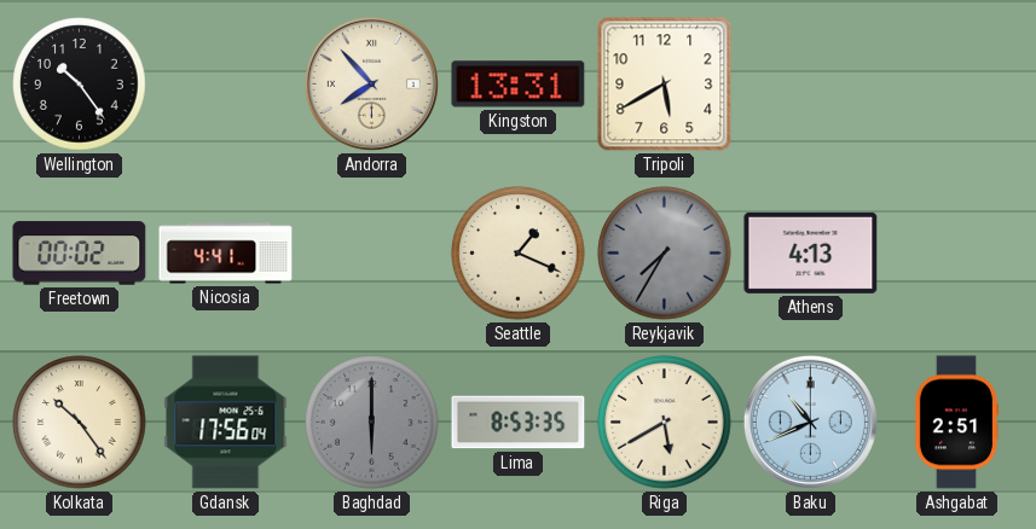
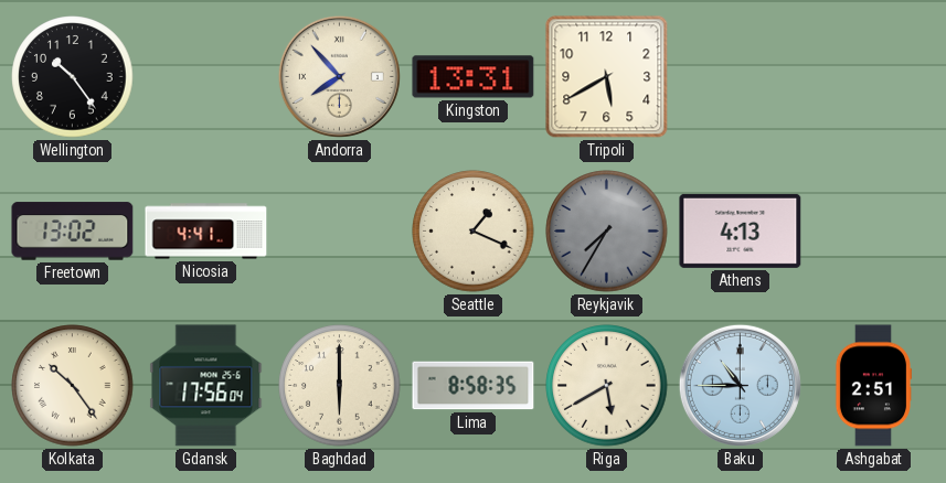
Freetown: 00:02 -> 13:02
Baghdad dial: grey -> cream
Lima: 8:53 -> 8:58
Baku: 10:41 -> 10:45
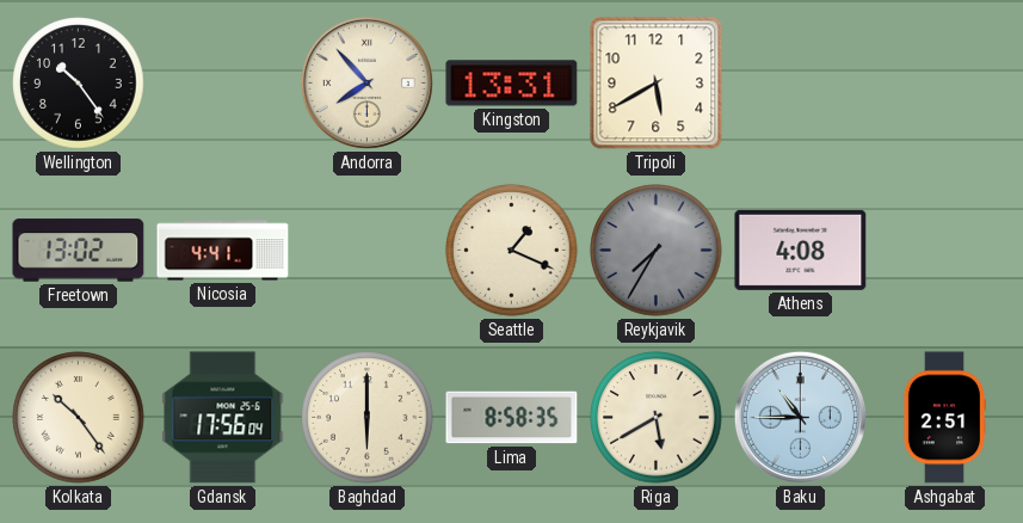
Athens: 4:13 -> 4:08
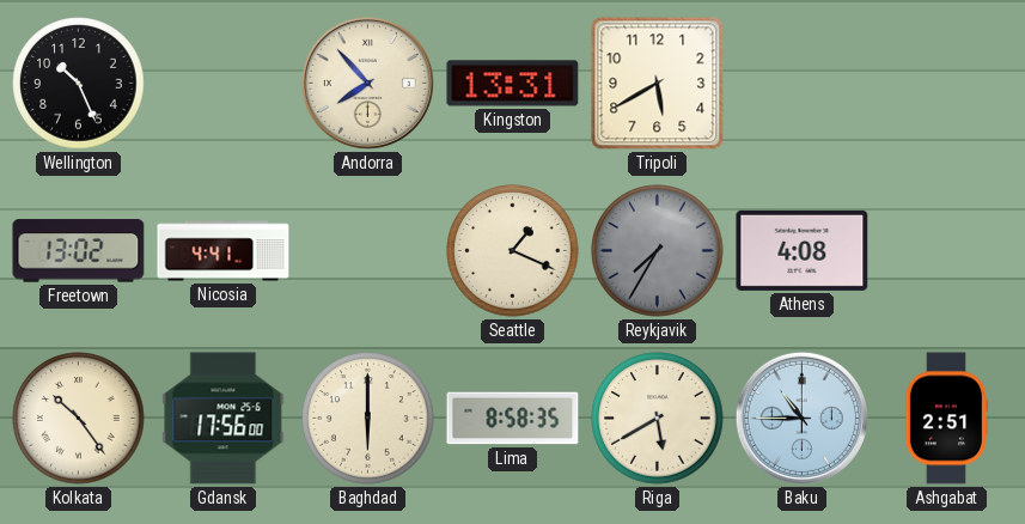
Wellington: 10:24 -> 10:26
Gdansk: 17:56:04 -> 17:56:00
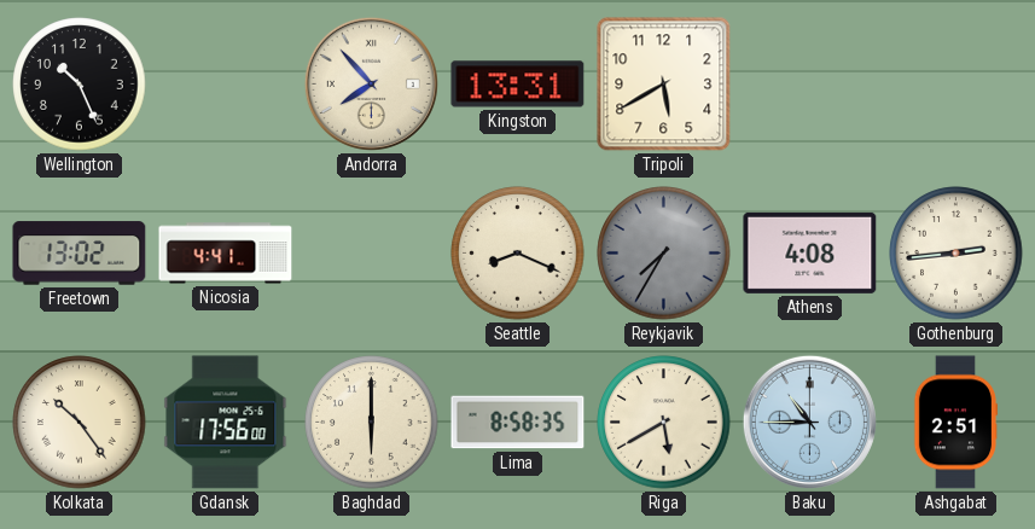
Seattle: 1:19 -> 8:19
Gothenburg: none -> 2:44
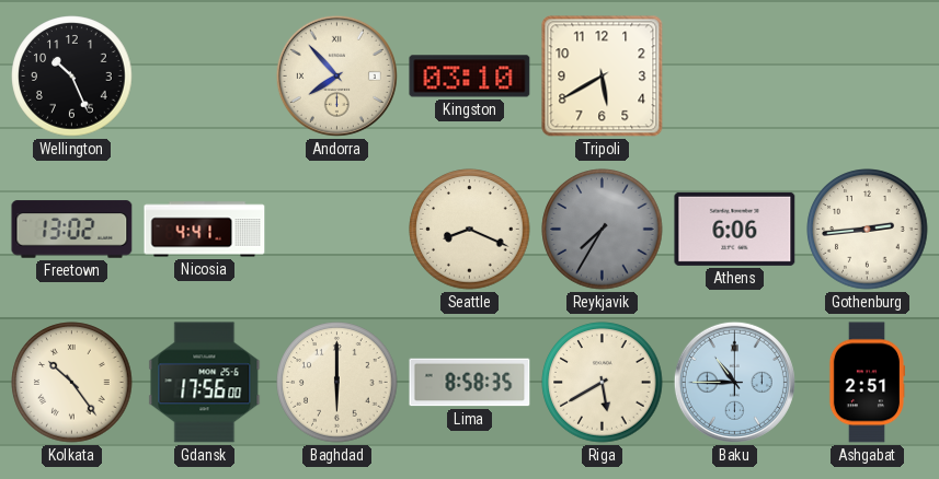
Kingston: 13:31 -> 03:10
Athens: 4:08 -> 6:06
